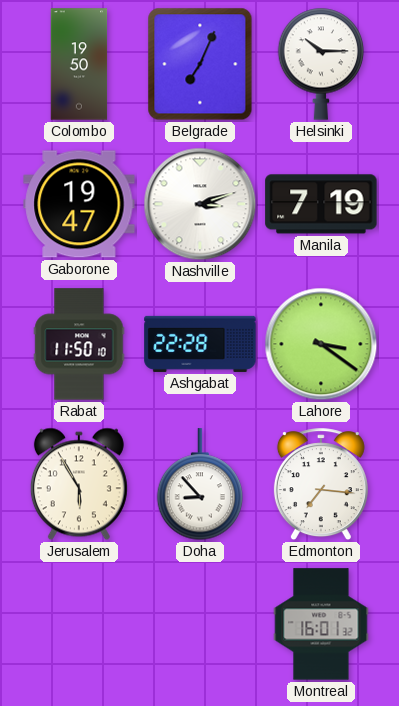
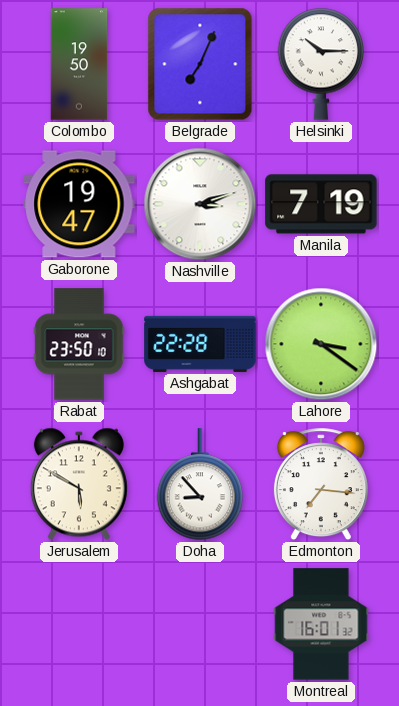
Rabat: 11:50 -> 23:50
Jerusalem: 5:55 -> 5:50
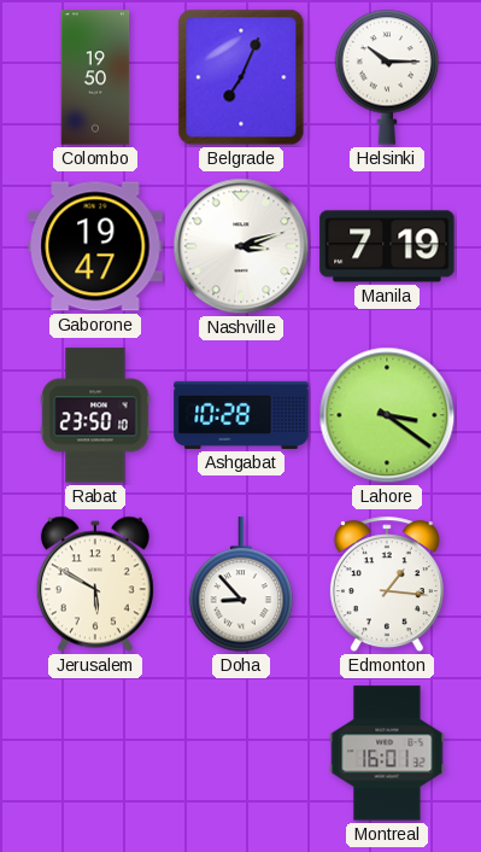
Ashgabat: 22:28 -> 10:28
Edmonton: 7:16 -> 1:16
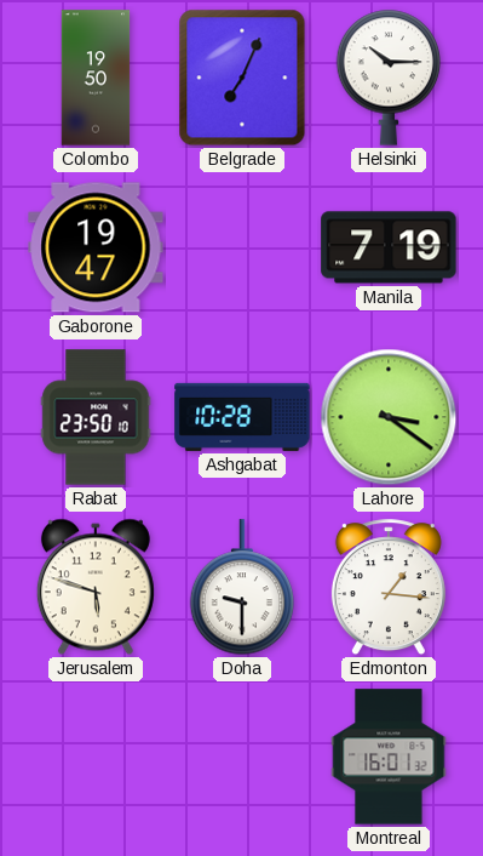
Nashville: 3:12 -> none
Jerusalem: 5:50 -> 5:48
Doha: 8:53 -> 9:30
